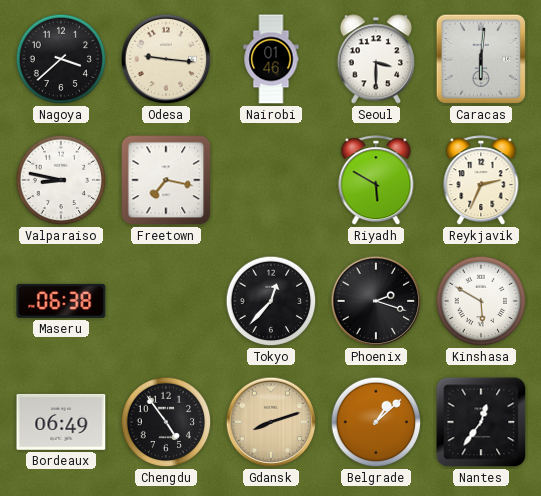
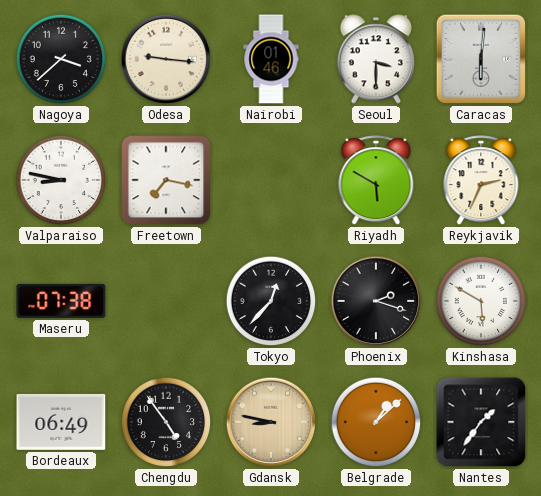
Maseru: 06:38 -> 07:38
Gdansk: 8:12 -> 8:47
Nantes: 12:36 -> 1:36
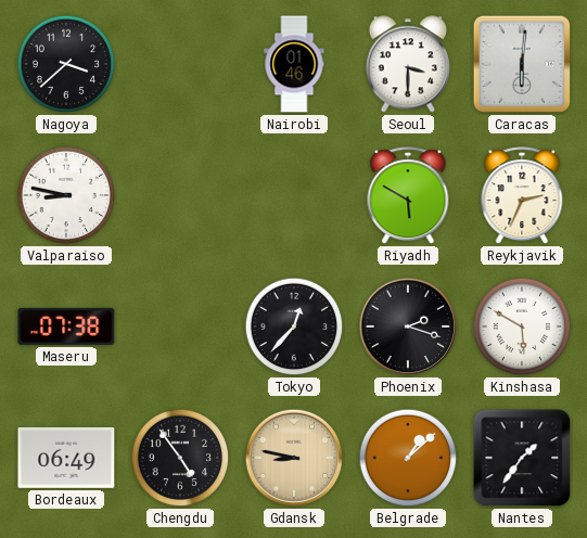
Odesa: 9:16 -> none
Freetown: 7:17 -> none
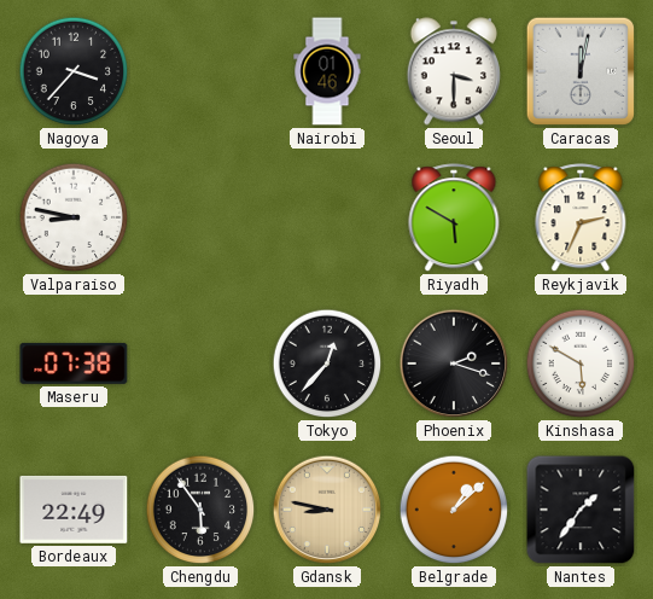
Nagoya: 3:38 -> 3:37
Caracas: 6:01 -> 12:02
Bordeaux: 06:49 -> 22:49
Chengdu: 4:54 -> 5:54
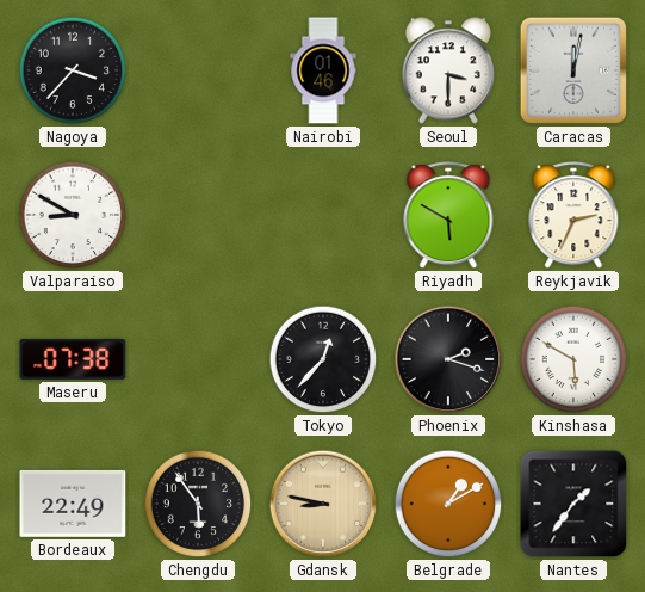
Valparaiso: 8:47 -> 8:50
Belgrade: 1:08 -> 1:10
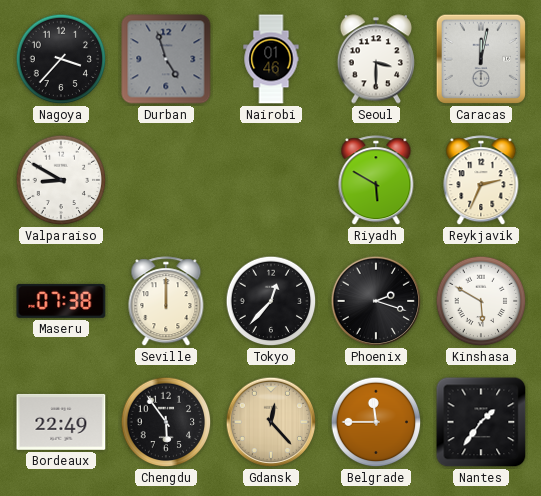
Durban: none -> 4:57
Seville: none -> 12:00
Gdansk: 8:47 -> 12:23
Belgrade: 1:10 -> 11:45
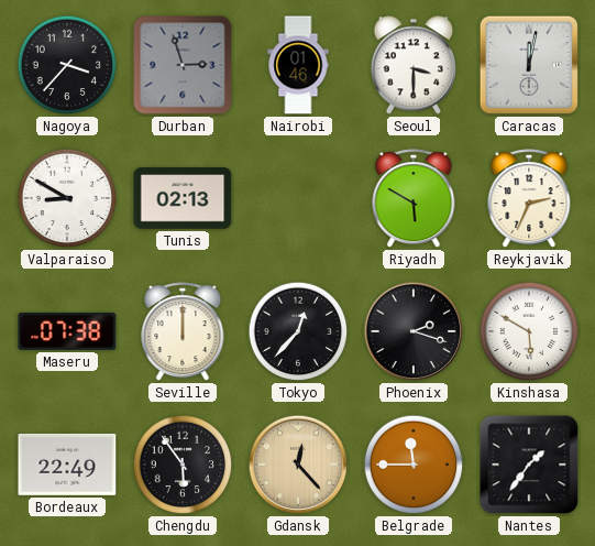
Durban: 4:57 -> 2:57
Tunis: none -> 02:13
